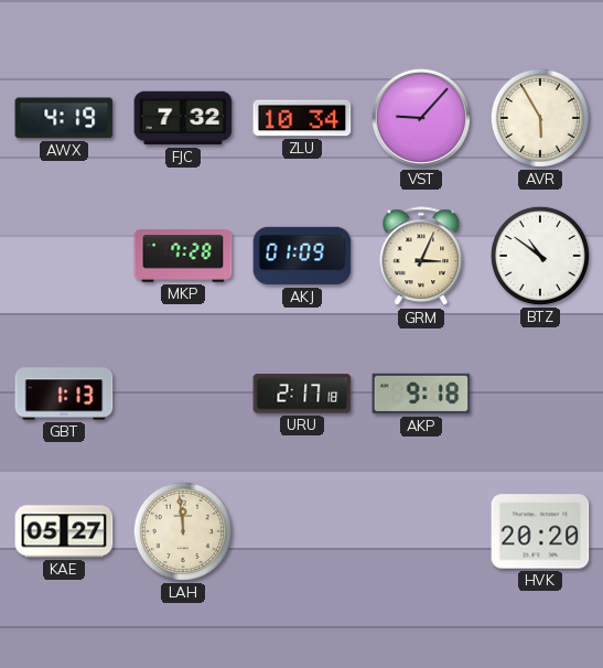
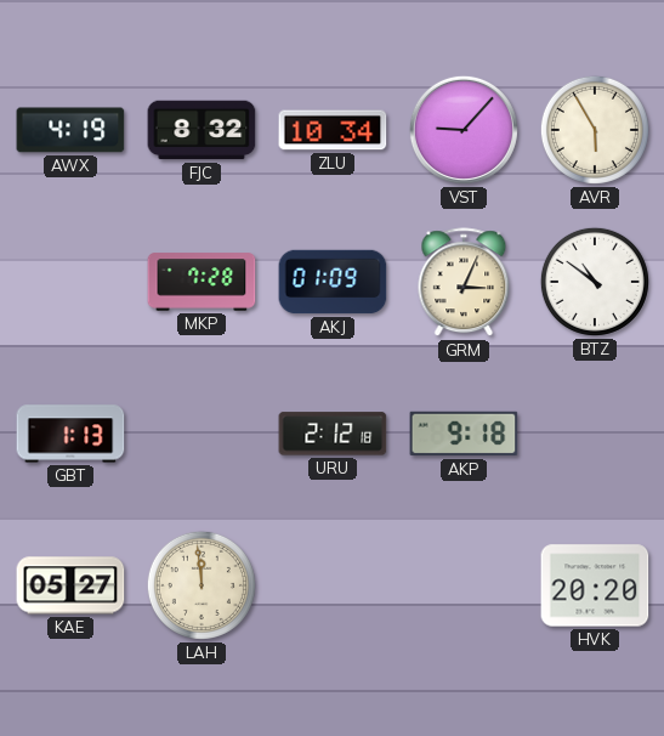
FJC: 7:32 -> 8:32
URU: 2:17 -> 2:12
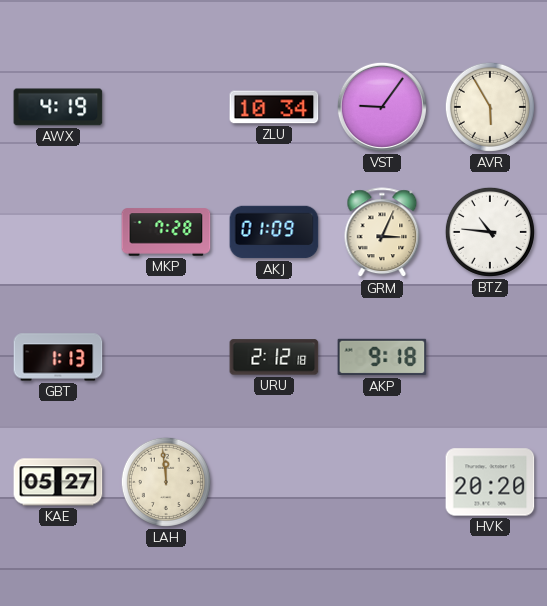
FJC: 8:32 -> none
VST: 9:07 -> 9:06
BTZ: 10:51 -> 10:46
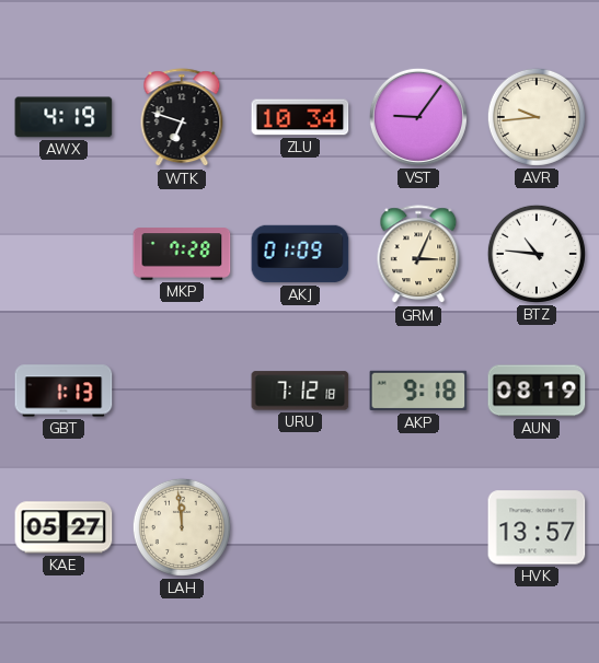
WTK: none -> 6:48
AVR: 5:55 -> 9:44
URU: 2:12 -> 7:12
AUN: none -> 08:19
HVK: 20:20 -> 13:57
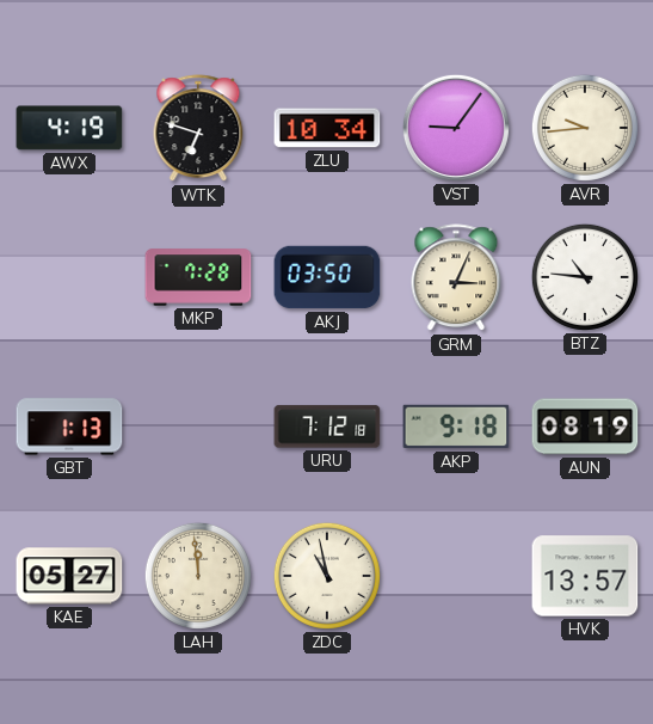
AKJ: 01:09 -> 03:50
ZDC: none -> 10:58
